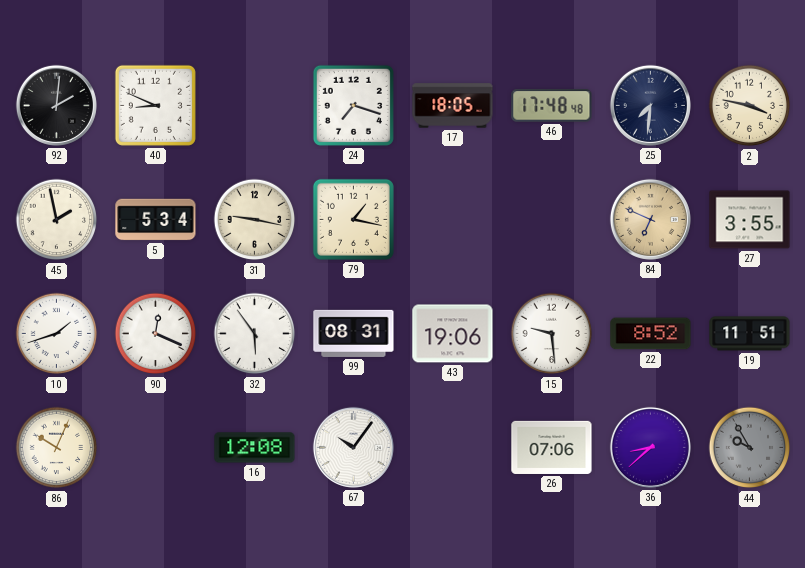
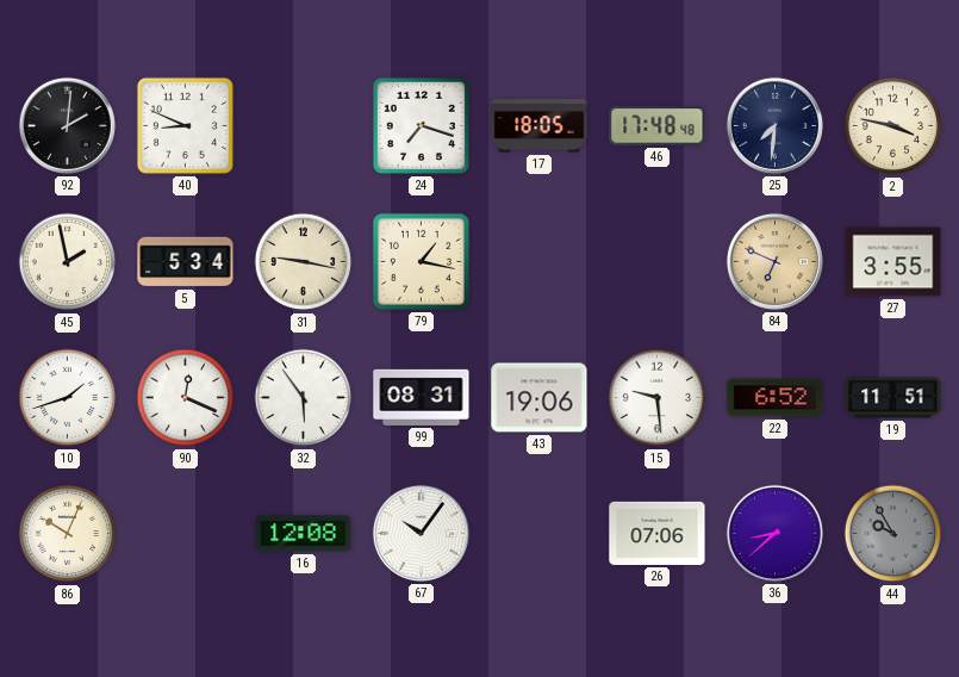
22: 8:52 -> 6:52
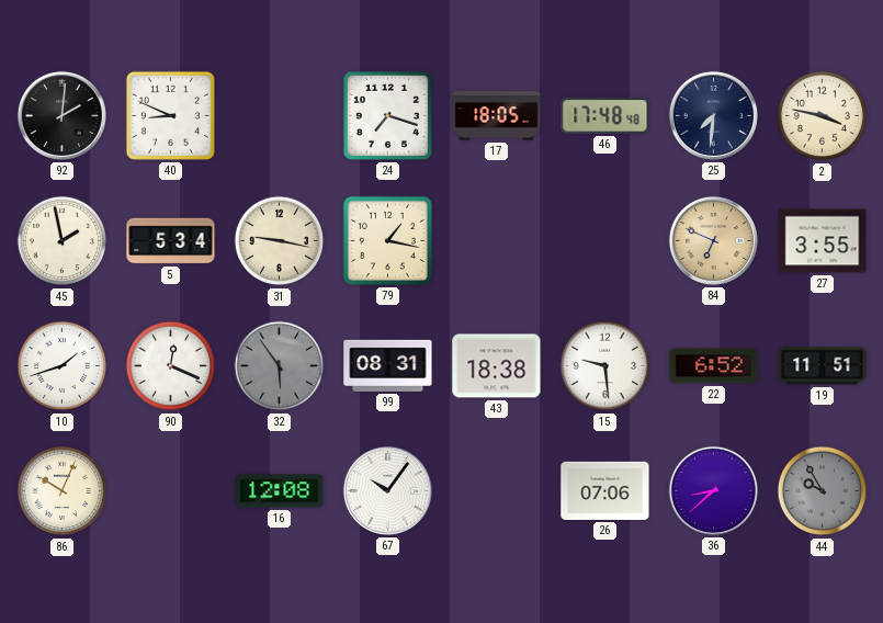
32 dial: white -> grey
43: 19:06 -> 18:38
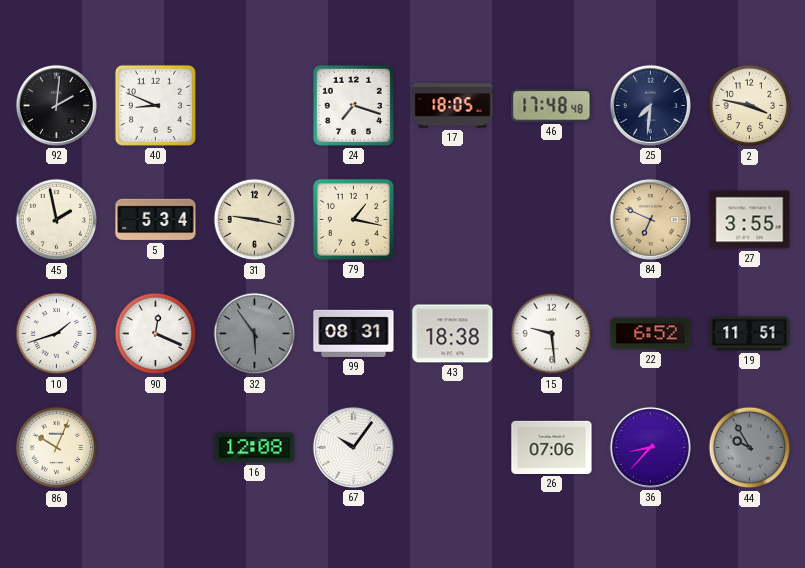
36: 8:38 -> 8:37
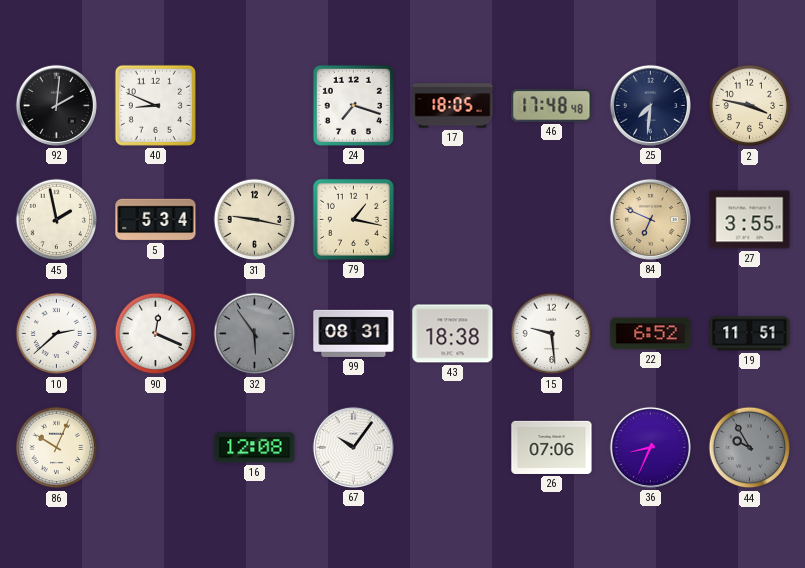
10: 1:42 -> 2:38
36: 8:37 -> 8:34
